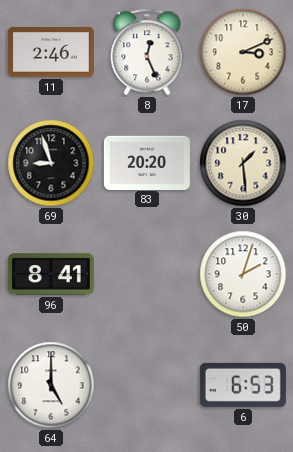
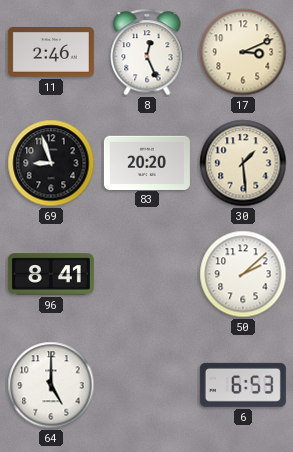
50: 2:03 -> 2:08
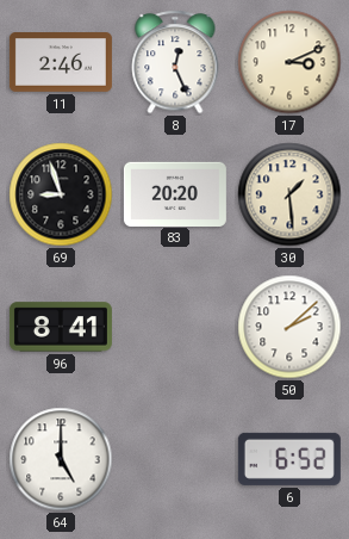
6: 6:53 -> 6:52
